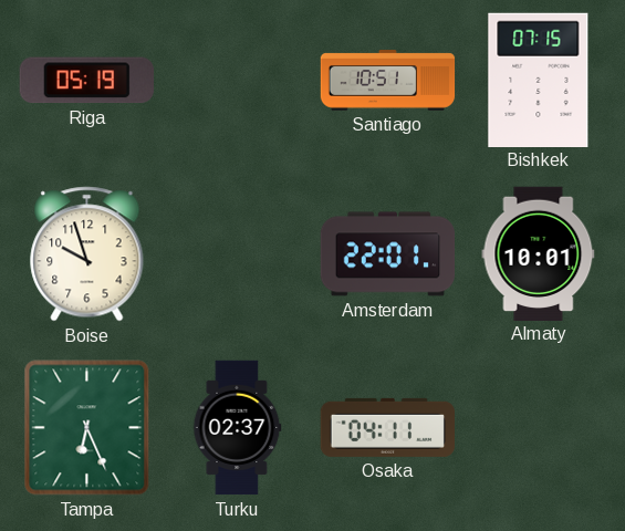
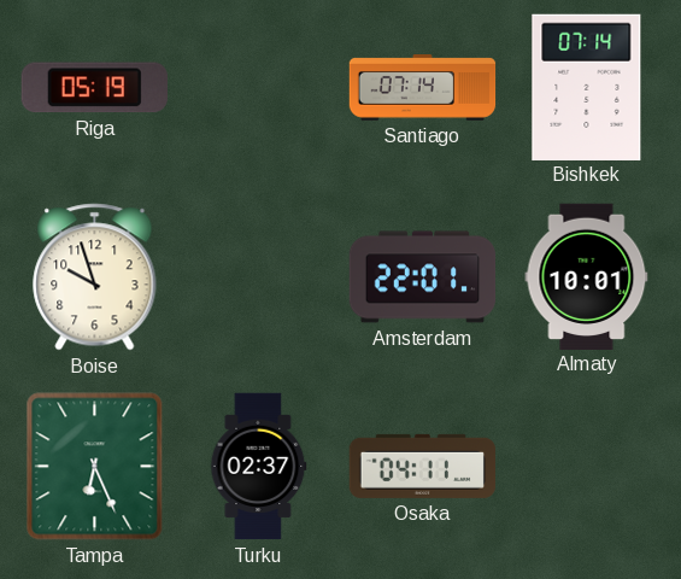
Santiago: 10:51 -> 07:14
Bishkek: 07:15 -> 07:14
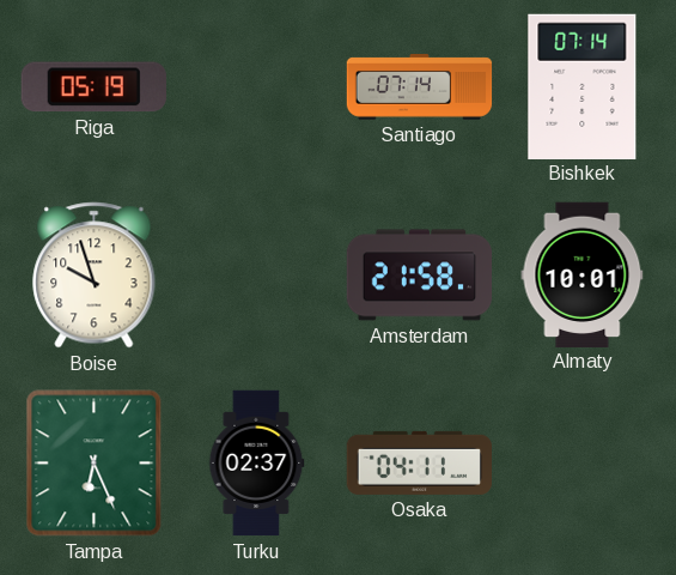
Amsterdam: 22:01 -> 21:58
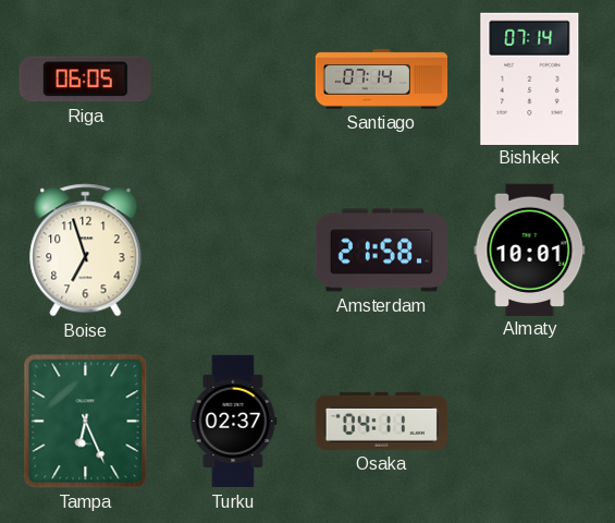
Riga: 05:19 -> 06:05
Boise: 9:57 -> 6:57
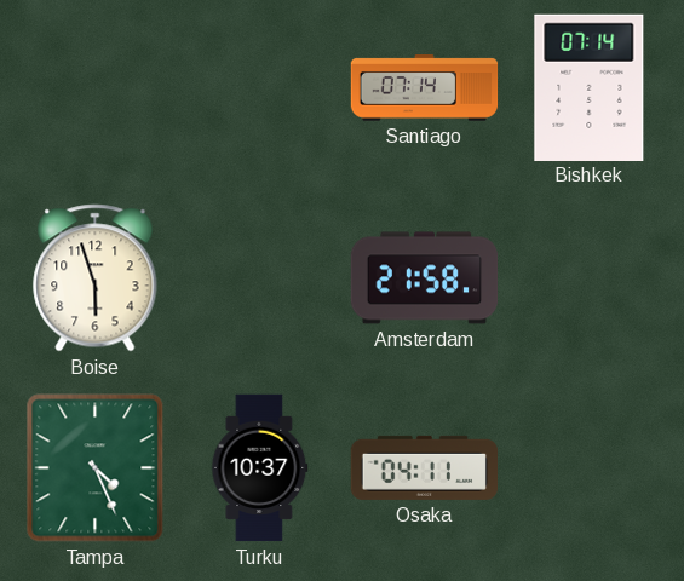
Riga: 06:05 -> none
Boise: 6:57 -> 5:57
Almaty: 10:01 -> none
Tampa: 6:26 -> 4:26
Turku: 02:37 -> 10:37
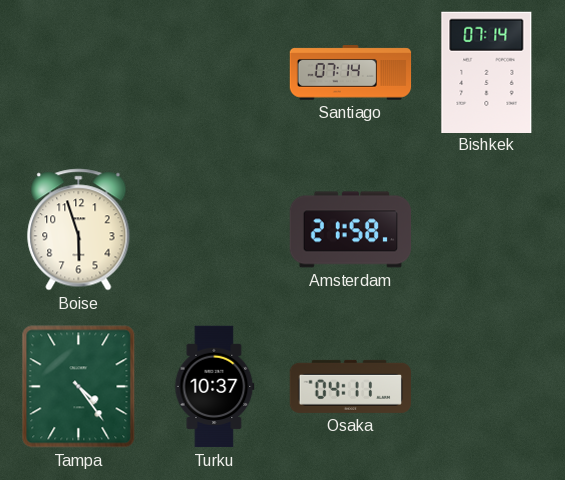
Tampa: 4:26 -> 4:24
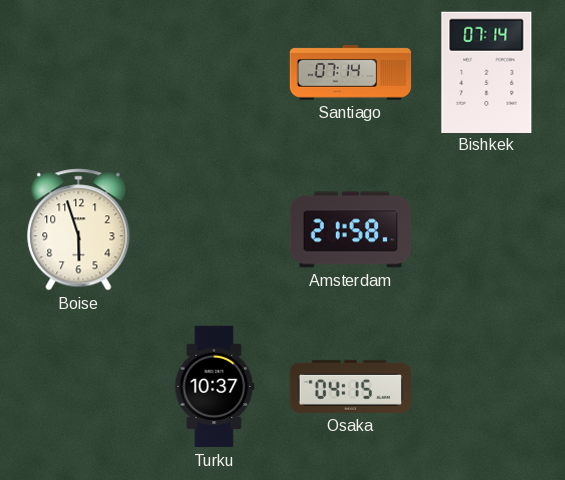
Tampa: 4:24 -> none
Osaka: 04:11 -> 04:15
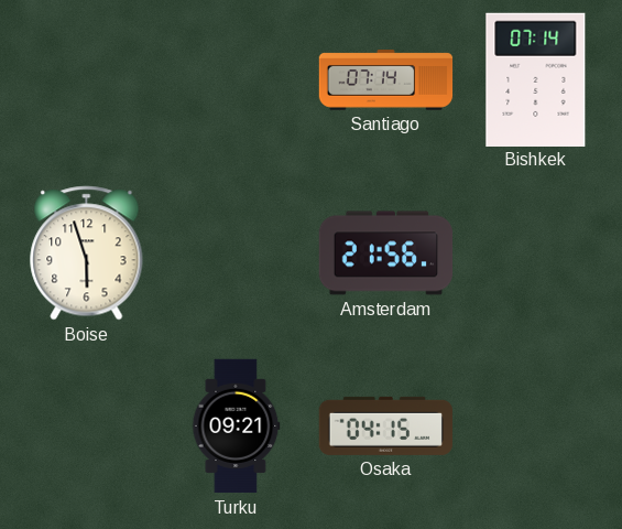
Amsterdam: 21:58 -> 21:56
Turku: 10:37 -> 09:21
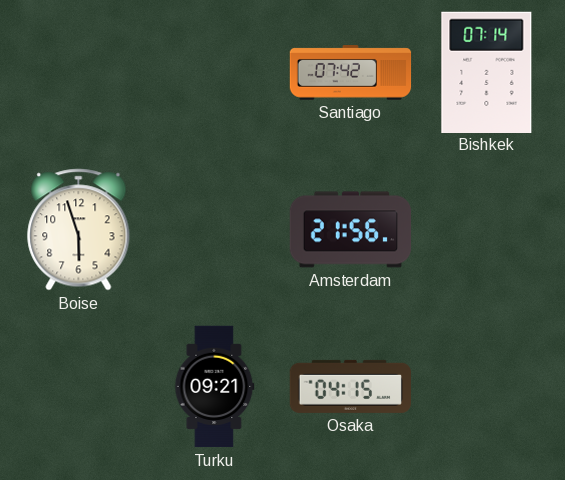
Santiago: 07:14 -> 07:42
